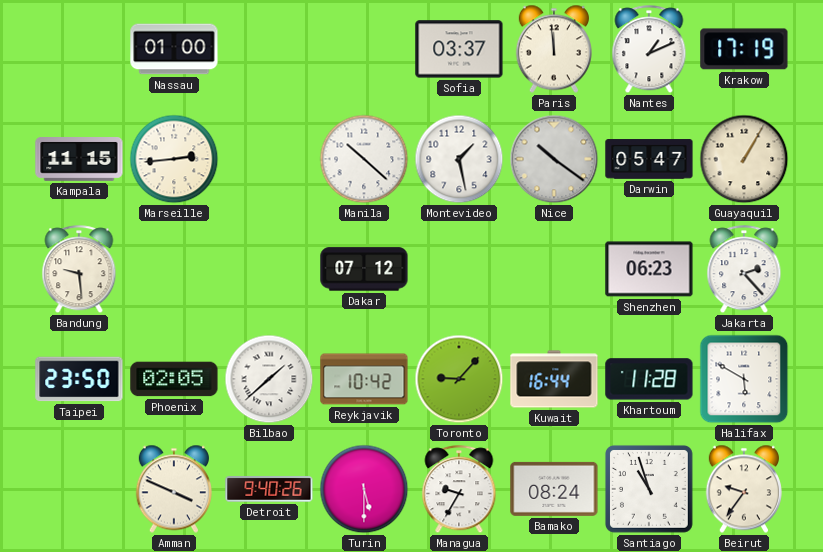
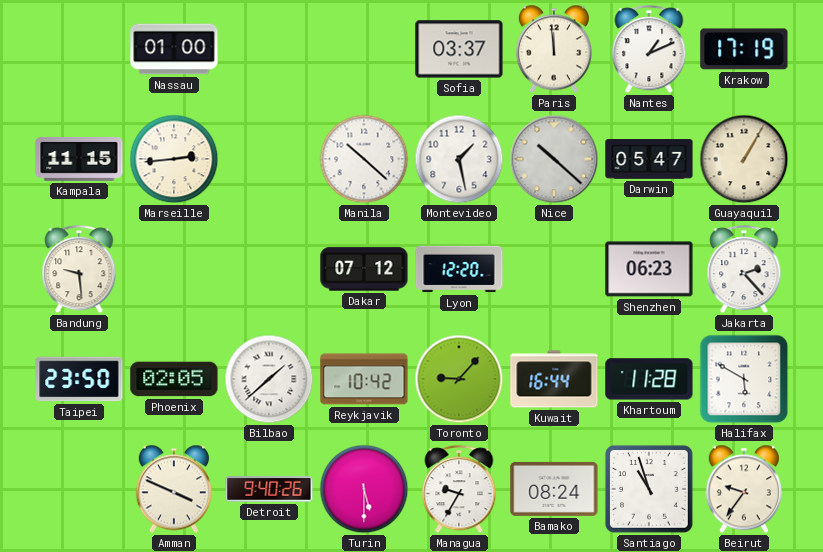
Nice: 10:21 -> 10:22
Lyon: none -> 12:20
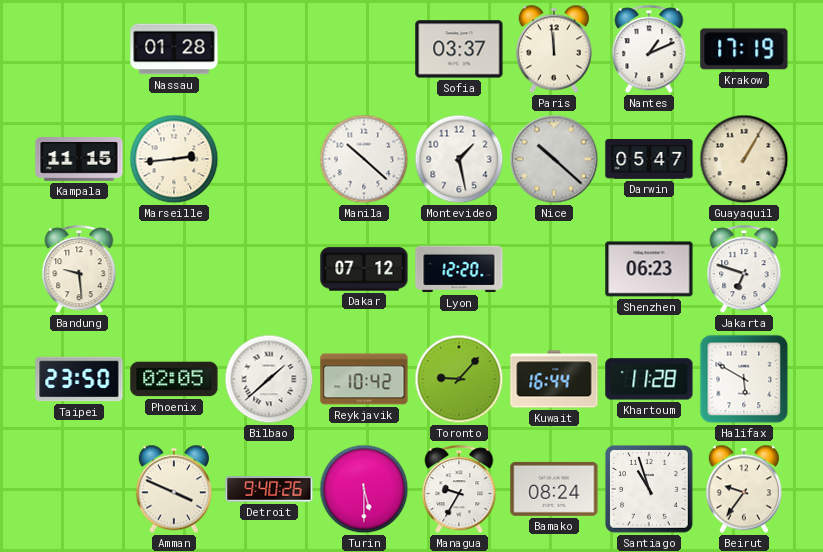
Nassau: 01:00 -> 01:28
Jakarta: 2:23 -> 6:48
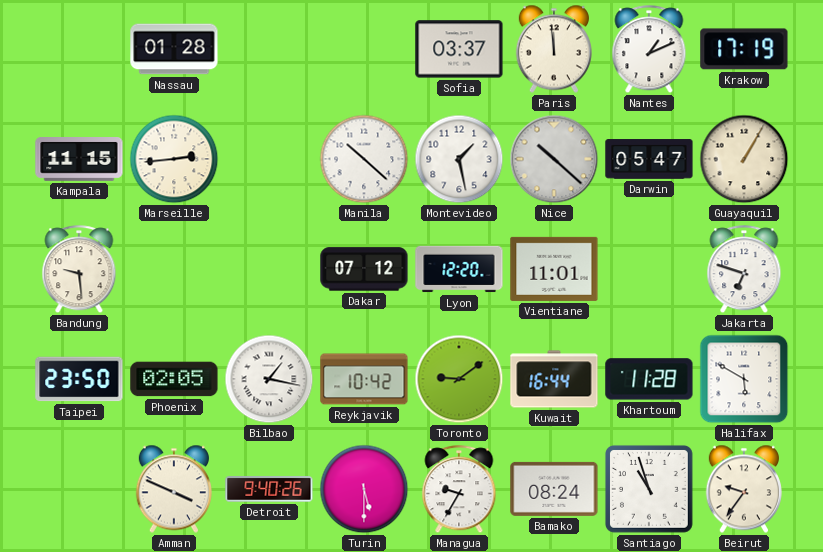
Vientiane: none -> 11:01
Shenzhen: 06:23 -> none
Bilbao: 1:38 -> 1:17
Toronto: 9:07 -> 9:09
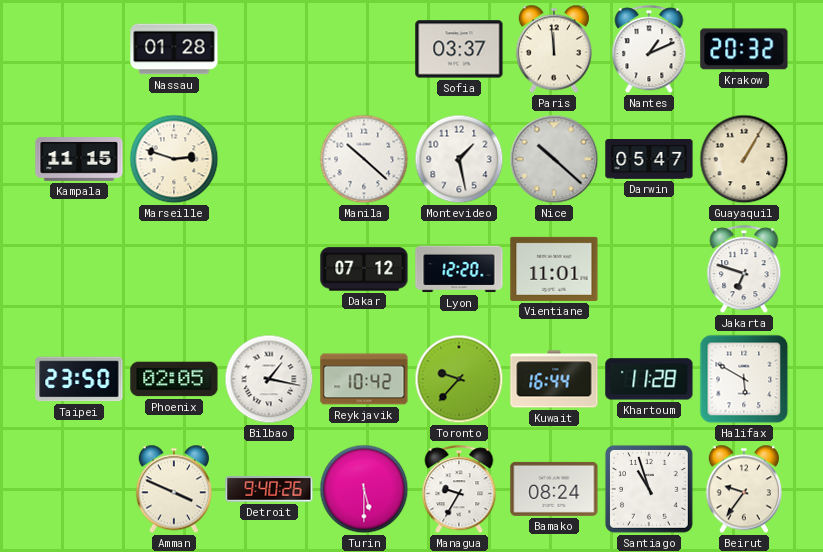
Krakow: 17:19 -> 20:32
Marseille: 2:44 -> 2:48
Bandung: 9:29 -> none
Toronto: 9:09 -> 9:37
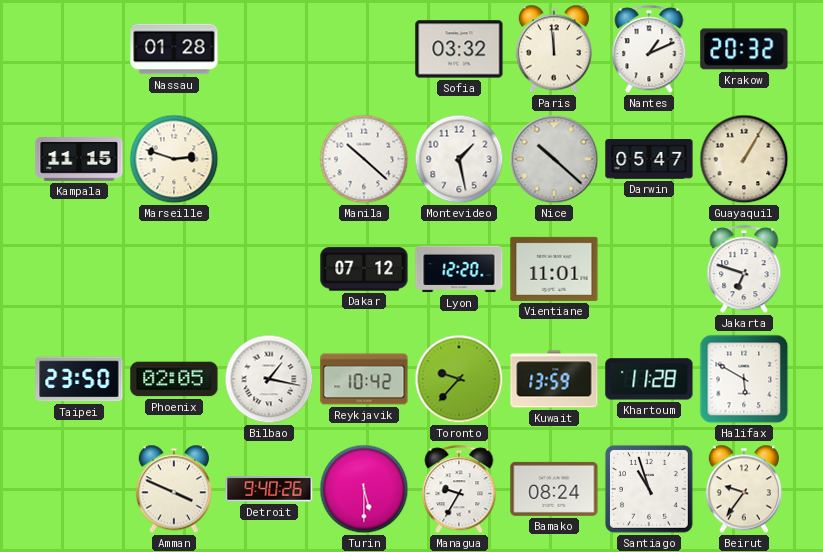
Sofia: 03:37 -> 03:32
Kuwait: 16:44 -> 13:59
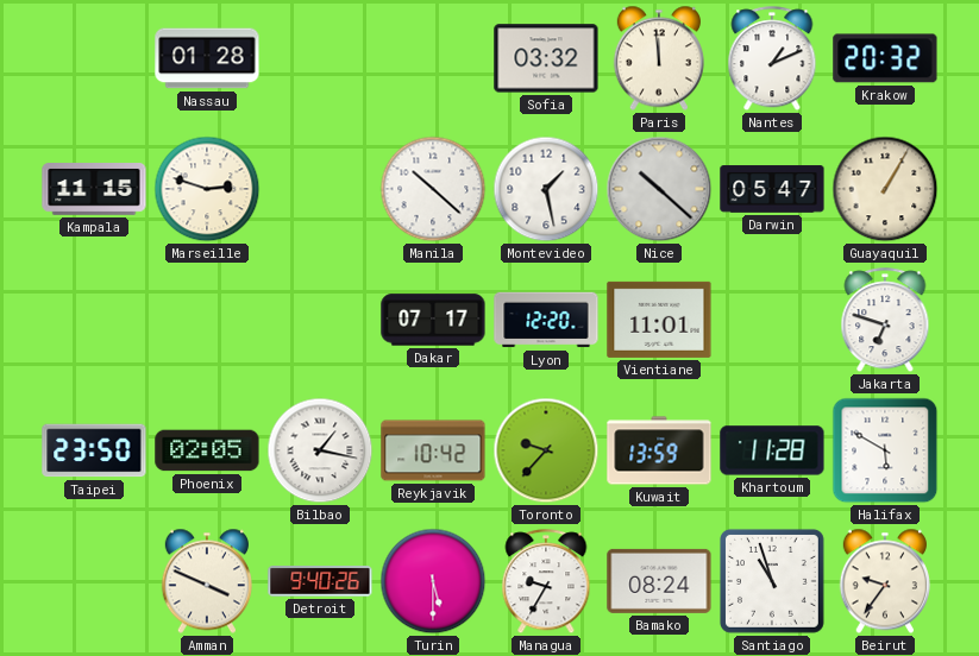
Dakar: 07:12 -> 07:17
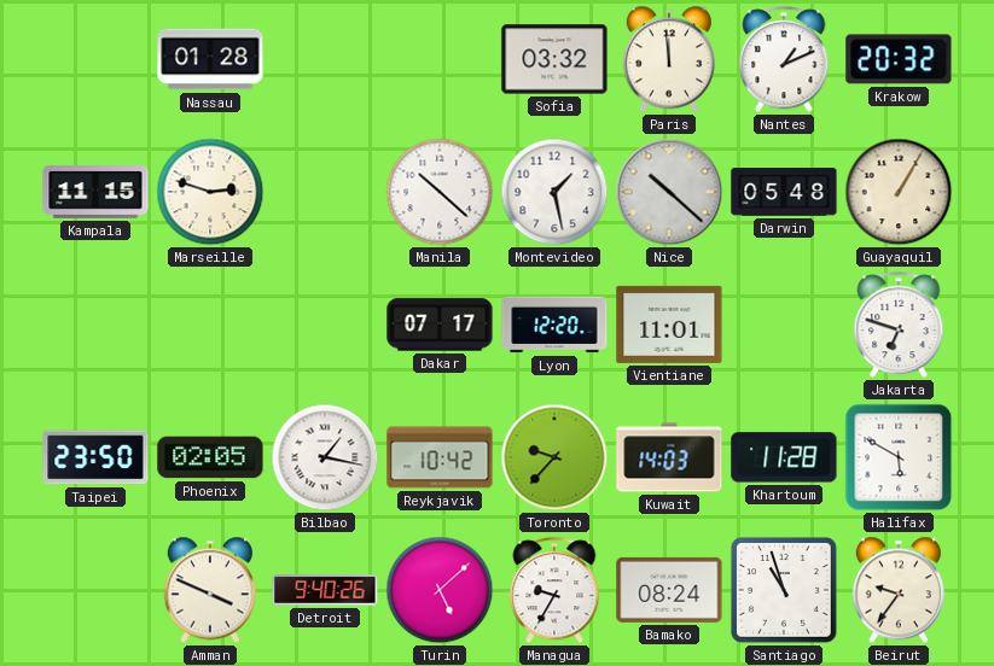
Darwin: 05:47 -> 05:48
Kuwait: 13:59 -> 14:03
Turin: 5:30 -> 5:08
